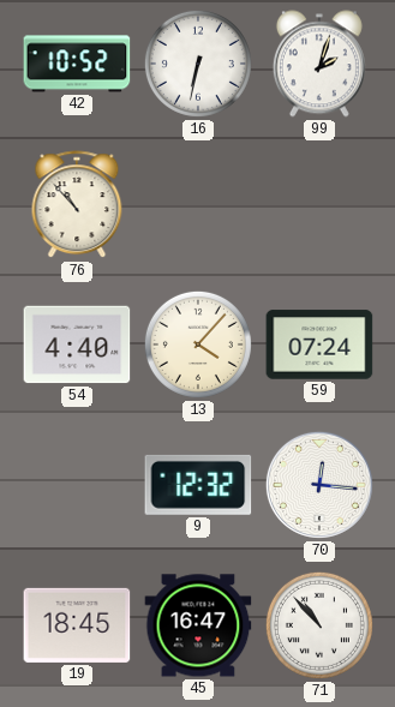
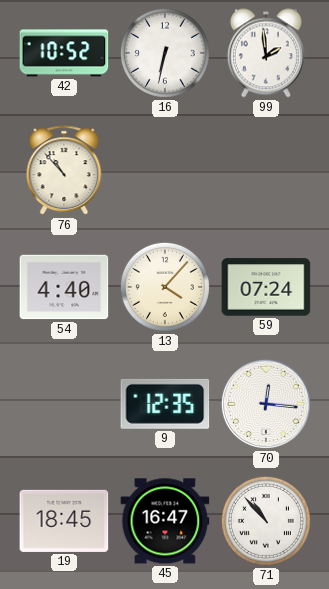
99: 2:03 -> 1:59
9: 12:32 -> 12:35
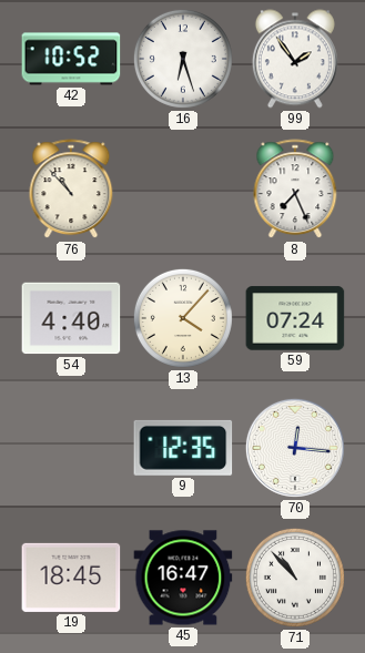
16: 6:32 -> 6:27
99: 1:59 -> 1:54
8: none -> 7:26
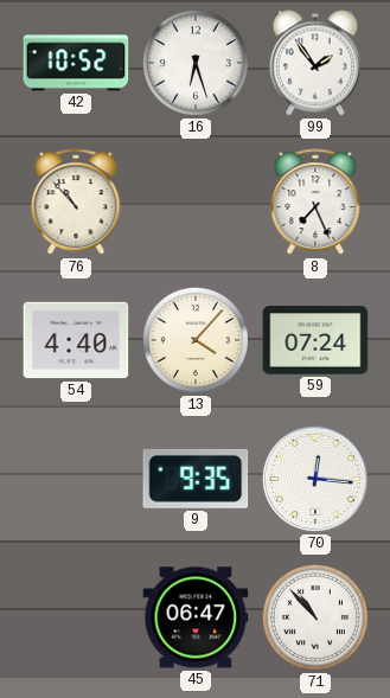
9: 12:35 -> 9:35
19: 18:45 -> none
45: 16:47 -> 06:47
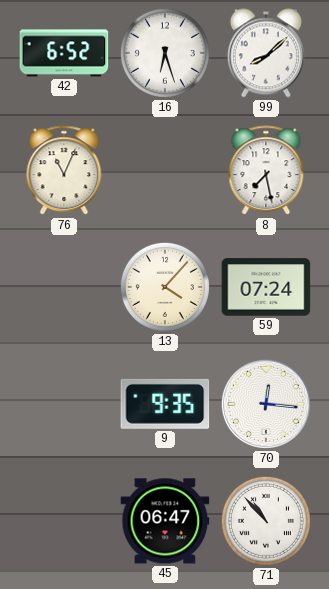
42: 10:52 -> 6:52
99: 1:54 -> 8:08
76: 10:53 -> 11:04
8: 7:26 -> 7:28
54: 4:40 -> none
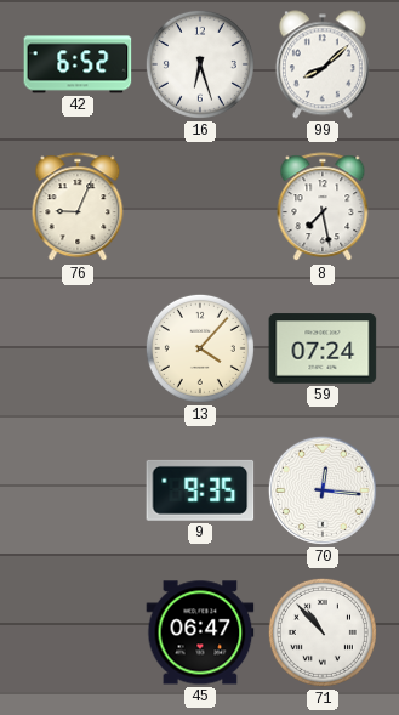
76: 11:04 -> 9:04
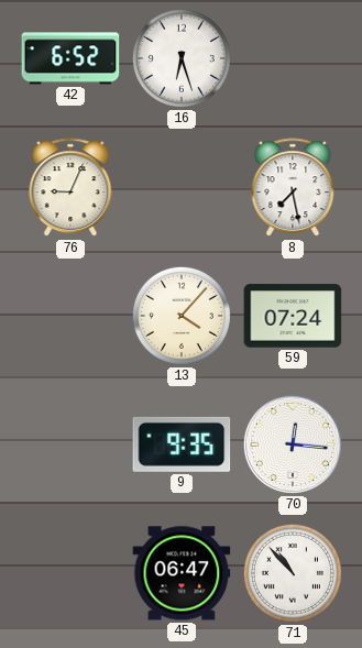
99: 8:08 -> none
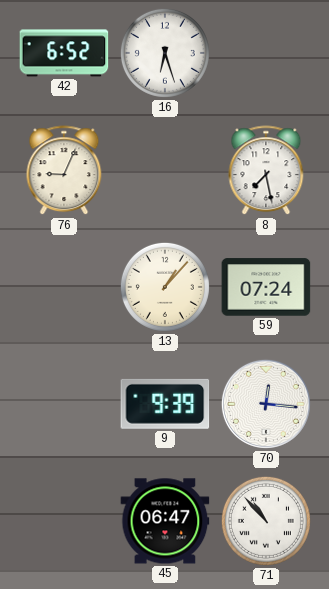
13: 4:07 -> 1:07
9: 9:35 -> 9:39
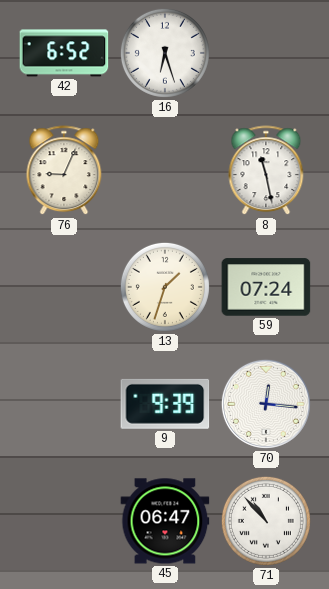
8: 7:28 -> 11:28
13: 1:07 -> 1:33
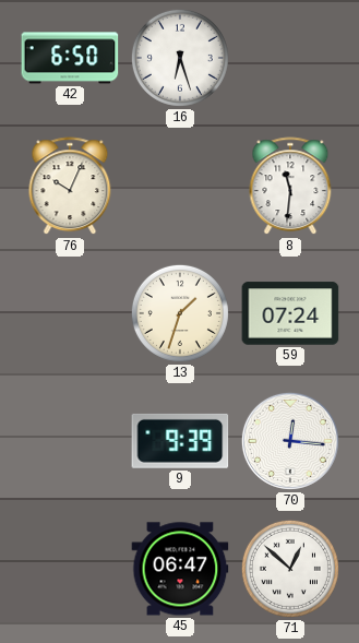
42: 6:52 -> 6:50
76: 9:04 -> 10:04
8: 11:28 -> 11:31
71: 10:53 -> 12:52
